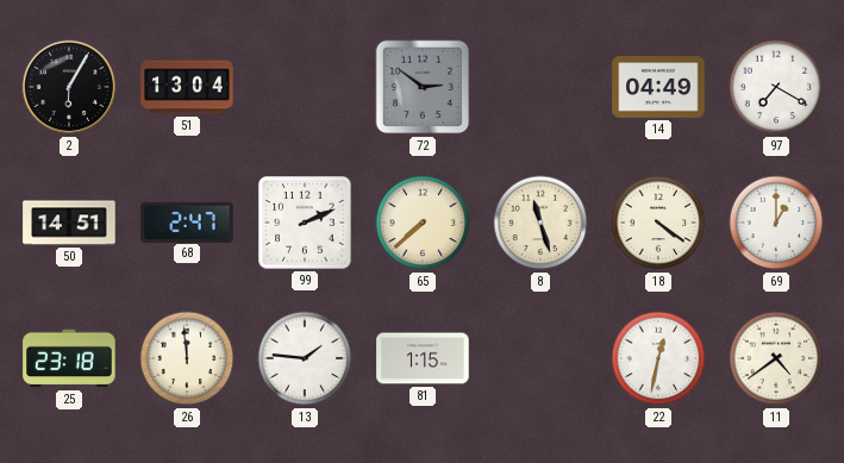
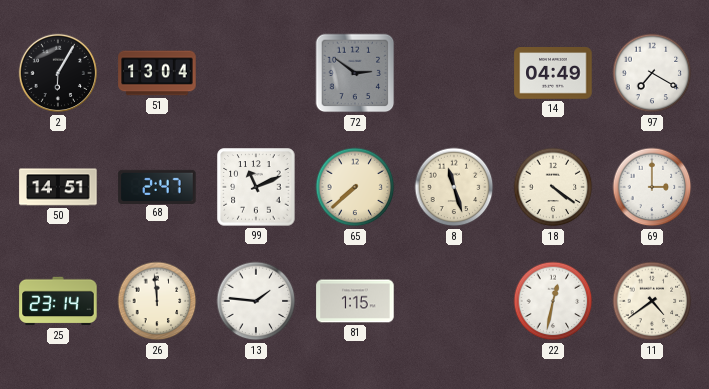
99: 2:11 -> 11:11
69: 1:00 -> 3:00
25: 23:18 -> 23:14
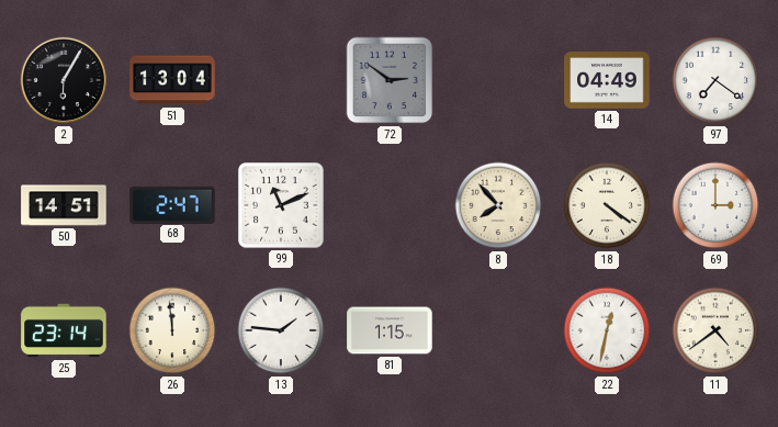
97: 7:20 -> 7:21
65: 7:38 -> none
8: 11:27 -> 7:53
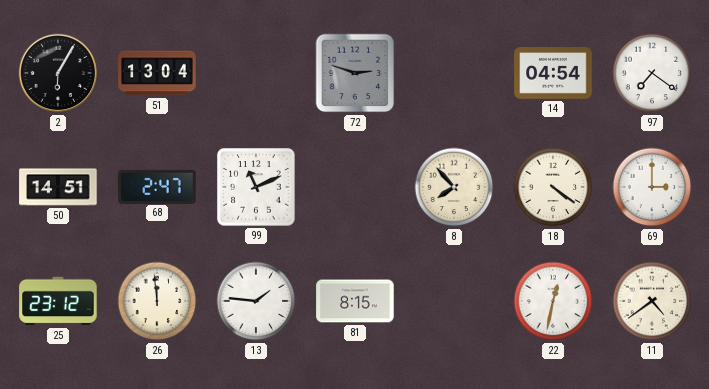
72: 2:51 -> 2:48
14: 04:49 -> 04:54
25: 23:14 -> 23:12
81: 1:15 -> 8:15
